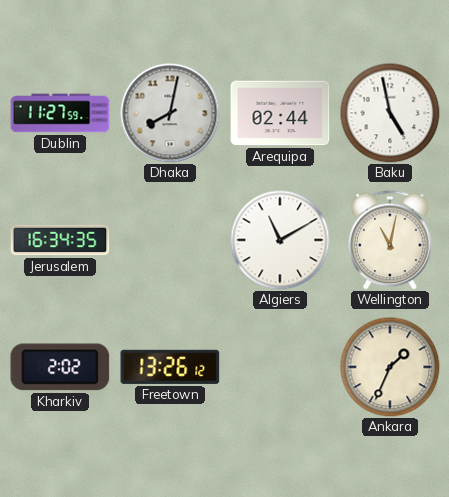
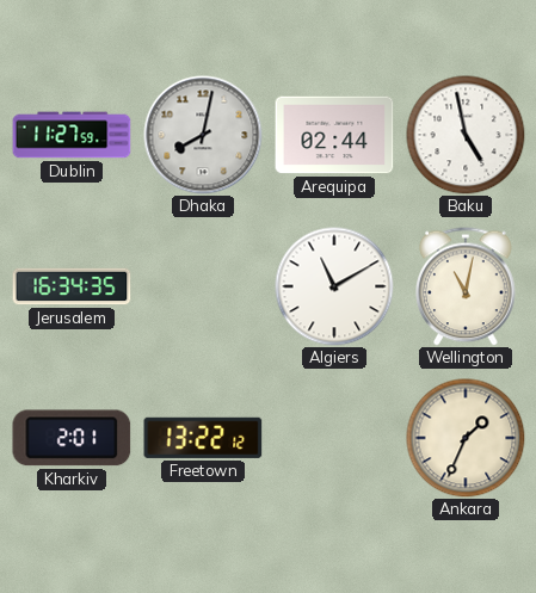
Kharkiv: 2:02 -> 2:01
Freetown: 13:26 -> 13:22
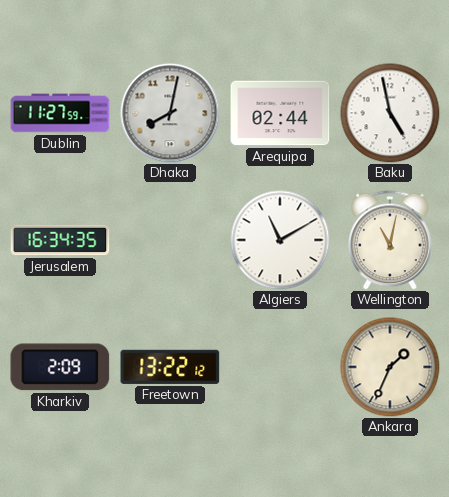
Kharkiv: 2:01 -> 2:09
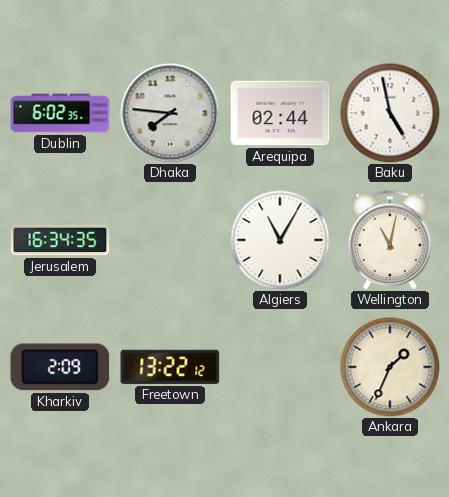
Dublin: 11:27 -> 6:02
Dhaka: 8:02 -> 7:46
Algiers: 11:10 -> 11:05
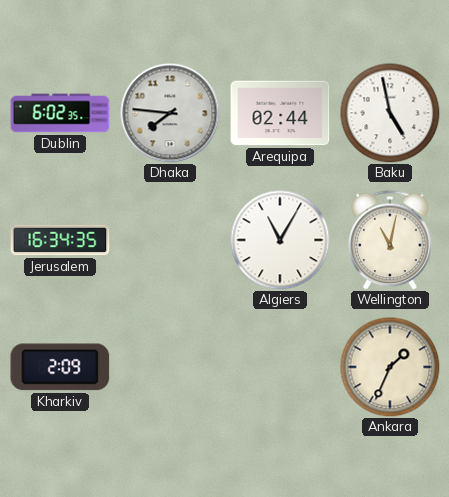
Freetown: 13:22 -> none
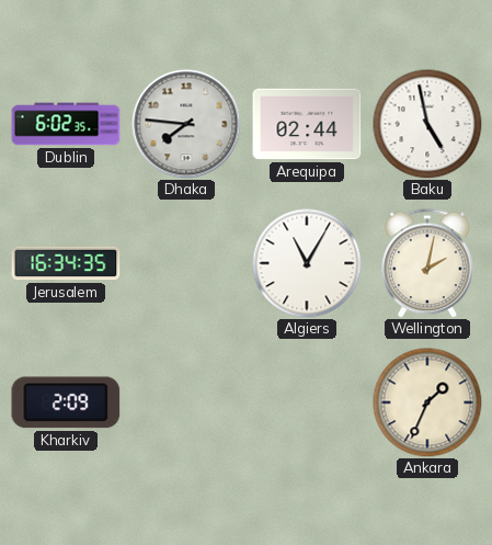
Wellington: 11:02 -> 2:02
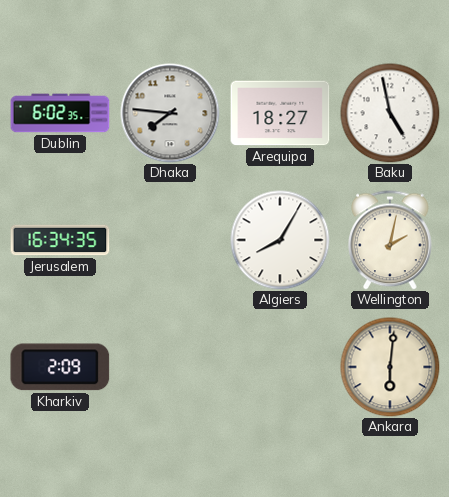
Arequipa: 02:44 -> 18:27
Algiers: 11:05 -> 8:05
Ankara: 1:34 -> 6:01
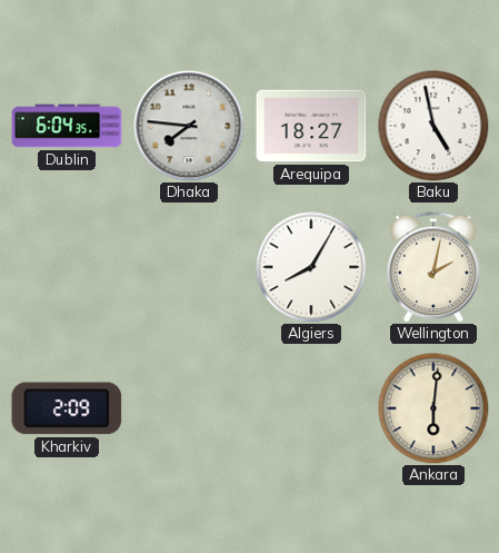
Dublin: 6:02 -> 6:04
Jerusalem: 16:34 -> none
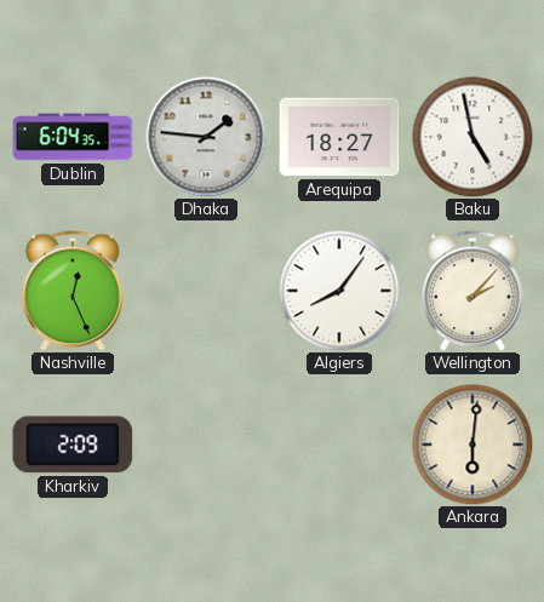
Dhaka: 7:46 -> 1:46
Nashville: none -> 12:26
Algiers: 8:05 -> 8:06
Wellington: 2:02 -> 2:07
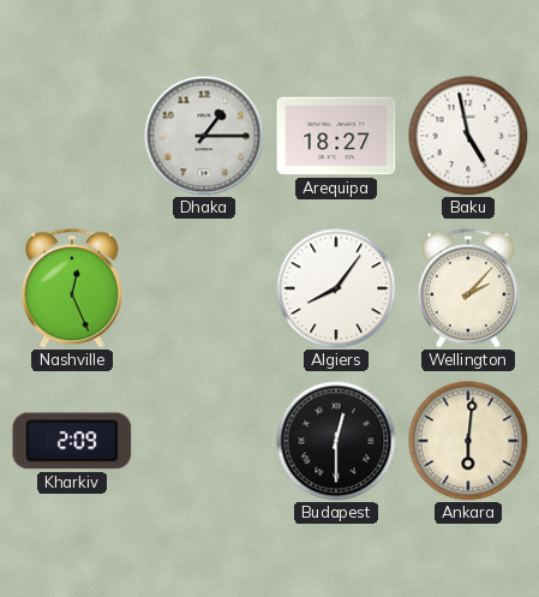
Dublin: 6:04 -> none
Dhaka: 1:46 -> 1:15
Budapest: none -> 12:30
